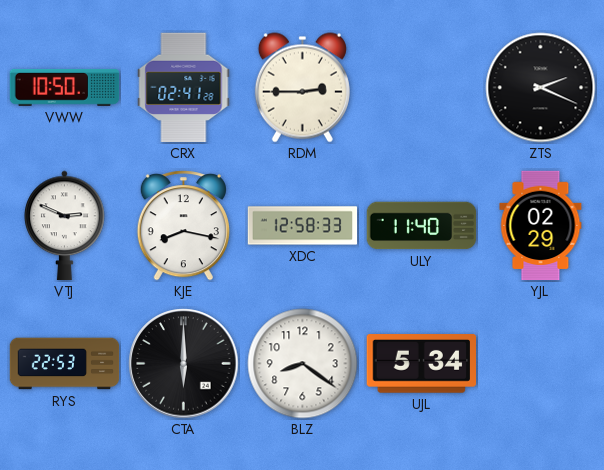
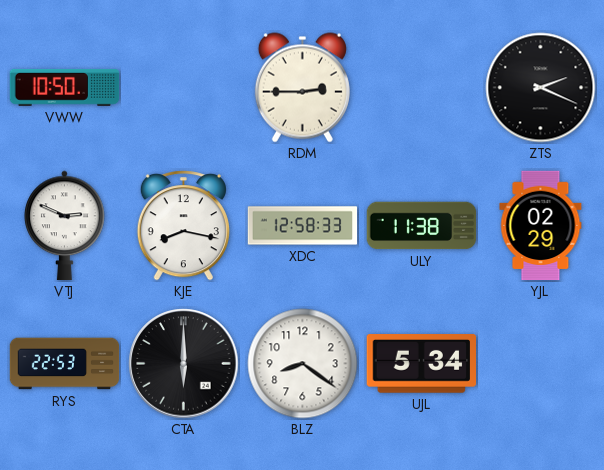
CRX: 02:41 -> none
ULY: 11:40 -> 11:38
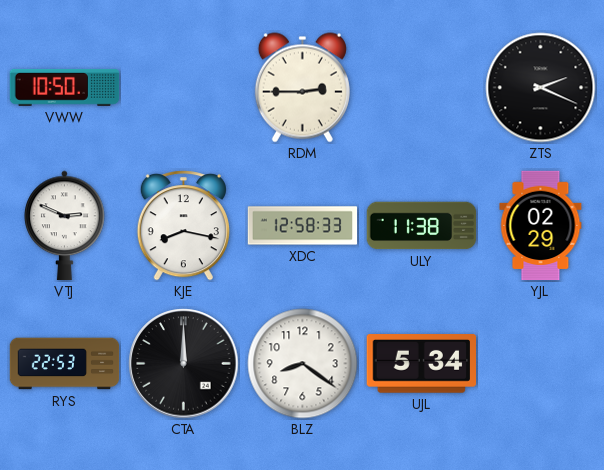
CTA: 6:00 -> 12:00
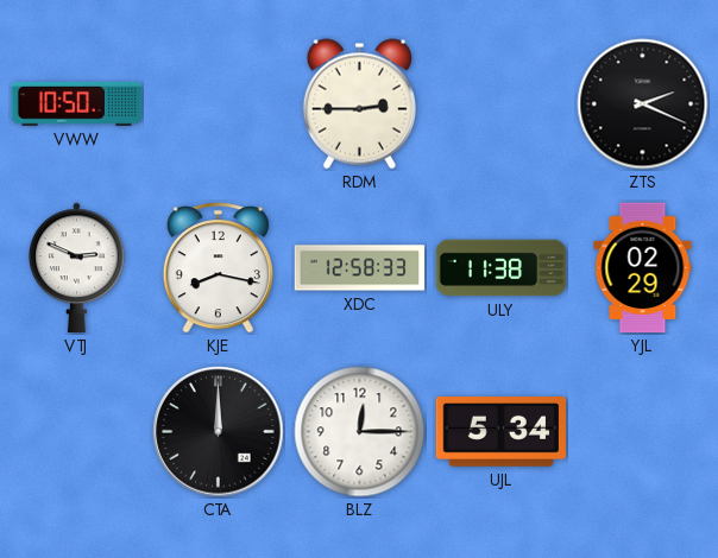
RYS: 22:53 -> none
BLZ: 8:21 -> 12:15
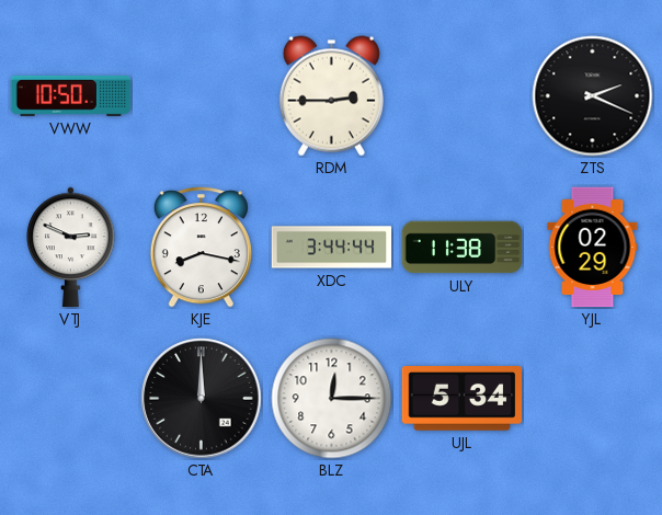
XDC: 12:58 -> 3:44
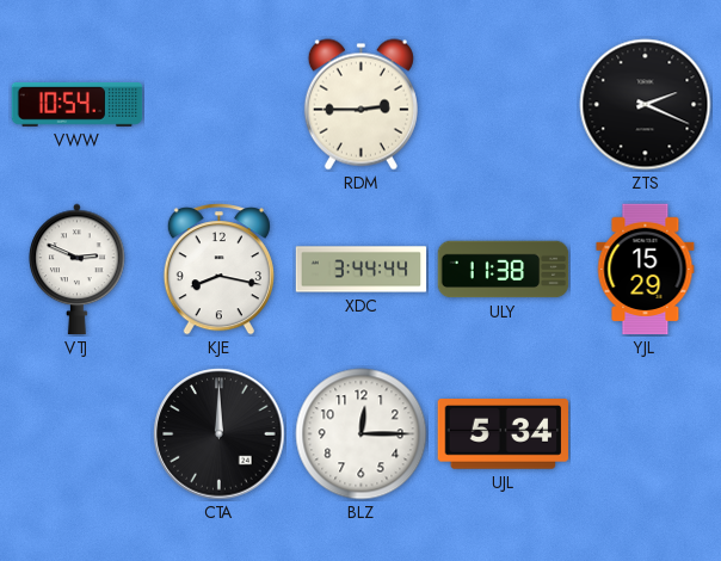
VWW: 10:50 -> 10:54
YJL: 02:29 -> 15:29
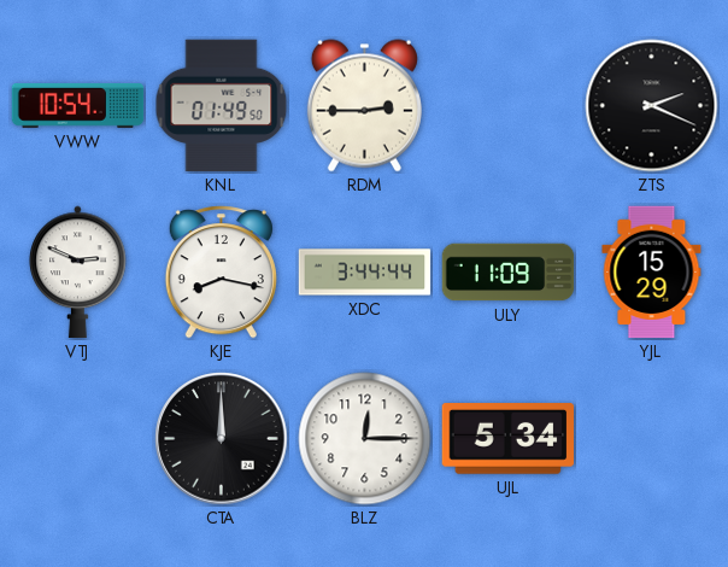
KNL: none -> 01:49
ULY: 11:38 -> 11:09
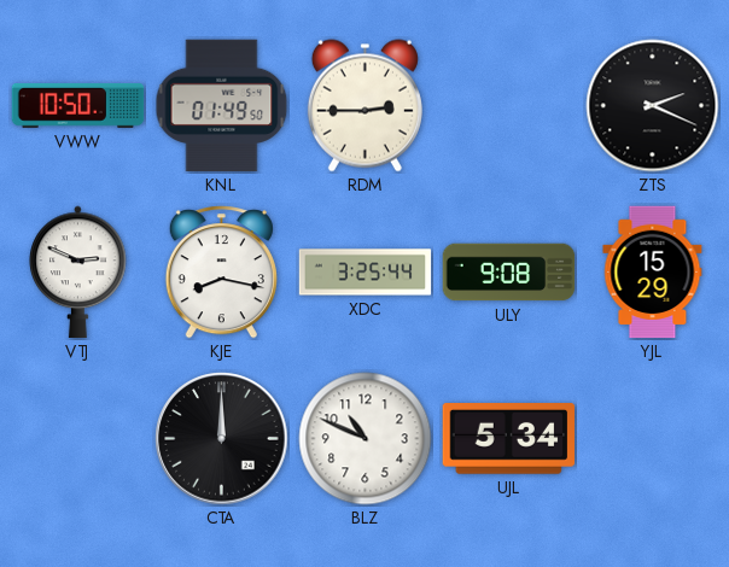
VWW: 10:54 -> 10:50
XDC: 3:44 -> 3:25
ULY: 11:09 -> 9:08
BLZ: 12:15 -> 10:49
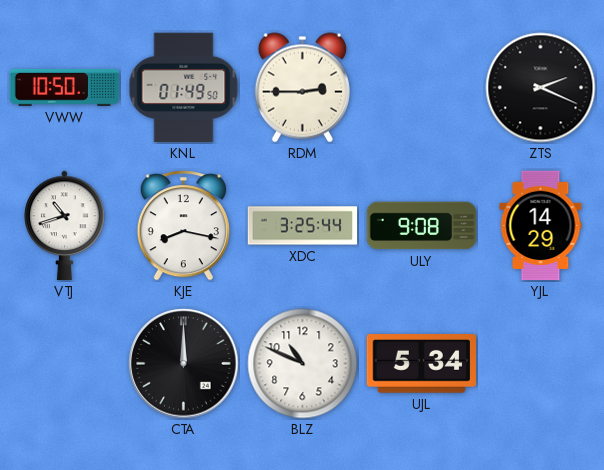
VTJ: 2:49 -> 10:42
YJL: 15:29 -> 14:29
